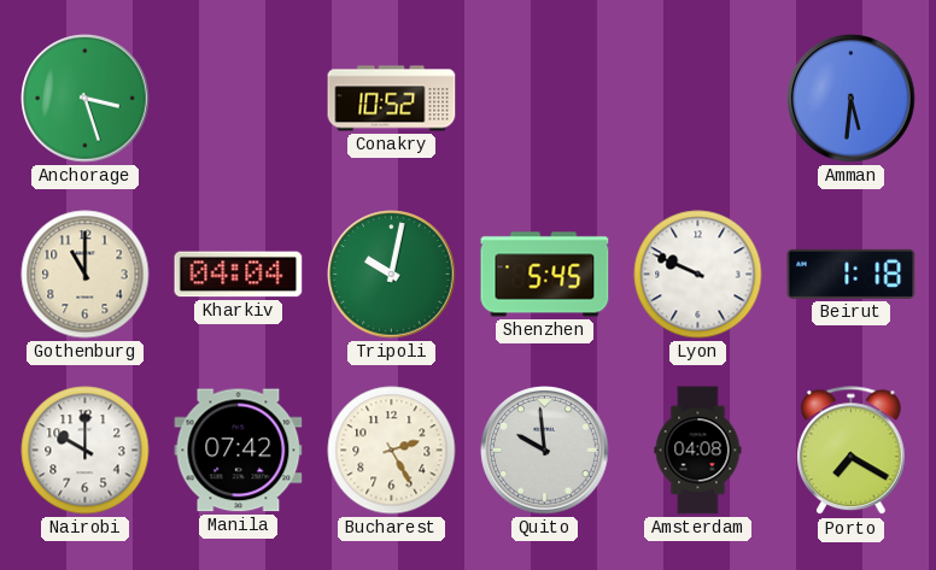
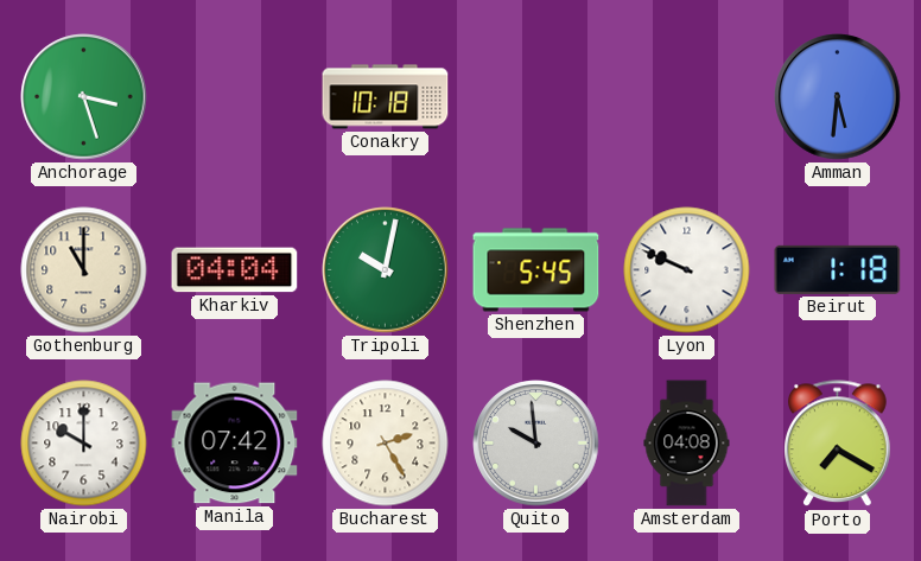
Conakry: 10:52 -> 10:18
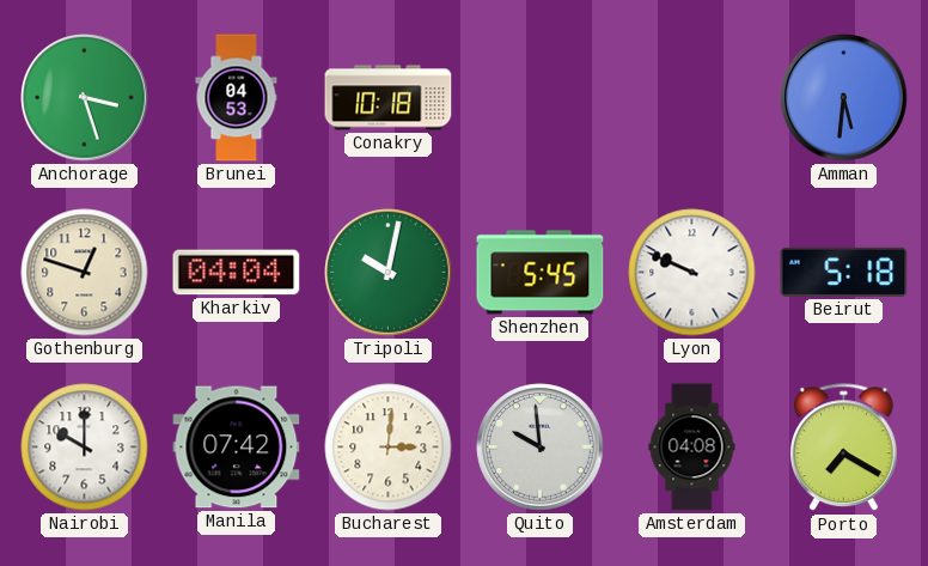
Brunei: none -> 04:53
Gothenburg: 11:00 -> 12:48
Beirut: 1:18 -> 5:18
Bucharest: 2:25 -> 3:01
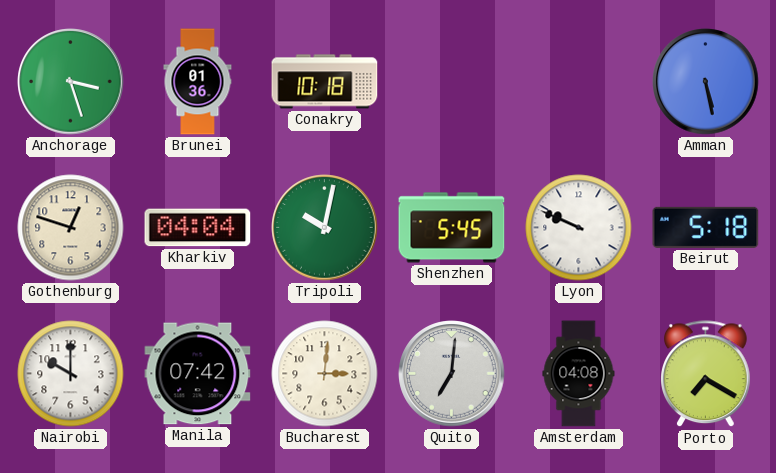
Brunei: 04:53 -> 01:36
Amman: 5:31 -> 5:28
Quito: 9:59 -> 7:01
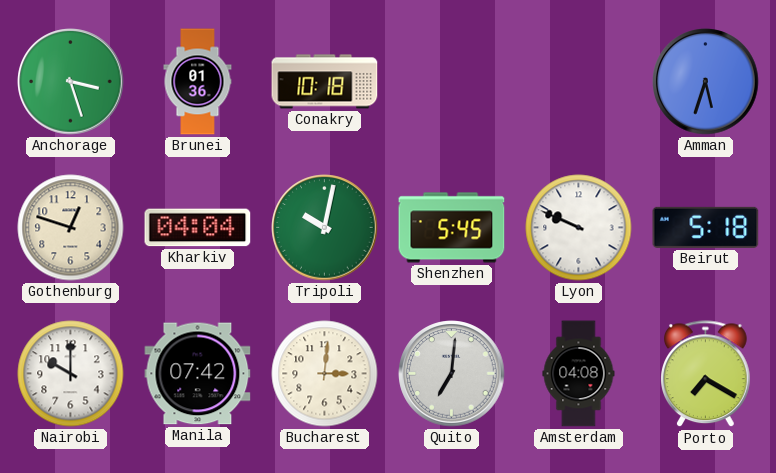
Amman: 5:28 -> 5:33
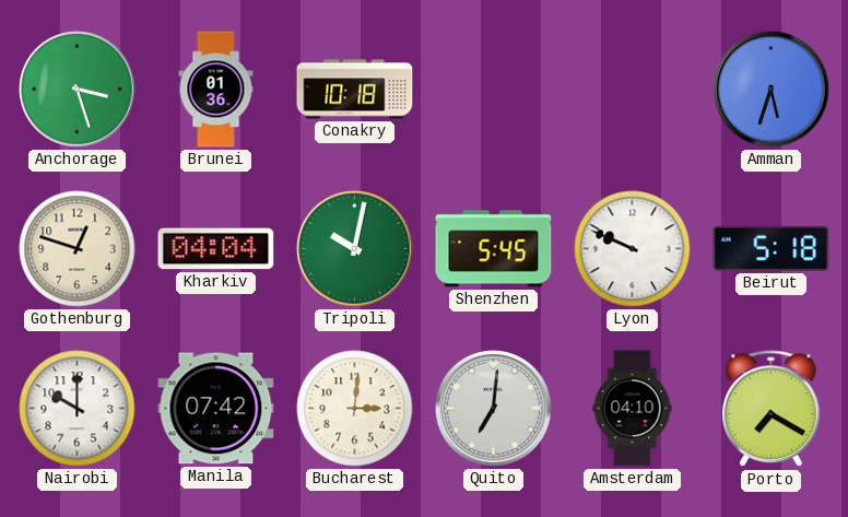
Amsterdam: 04:08 -> 04:10
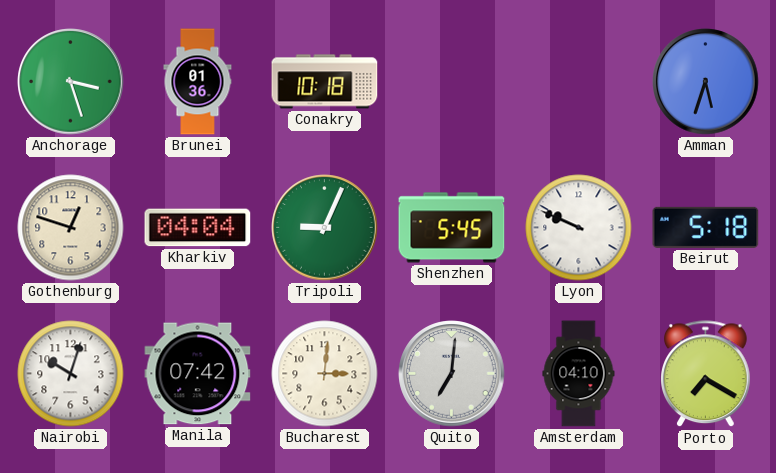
Tripoli: 10:02 -> 9:04
Nairobi: 10:00 -> 10:03
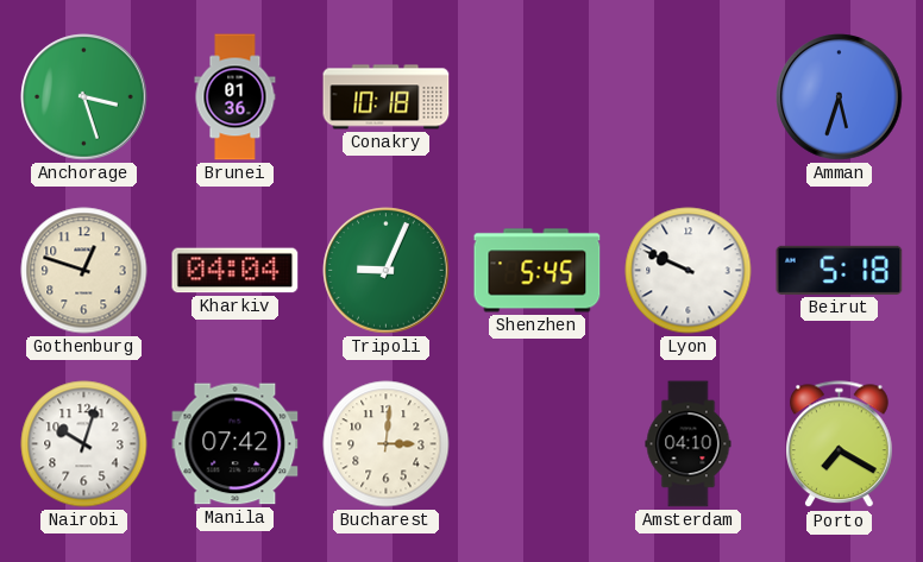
Quito: 7:01 -> none
